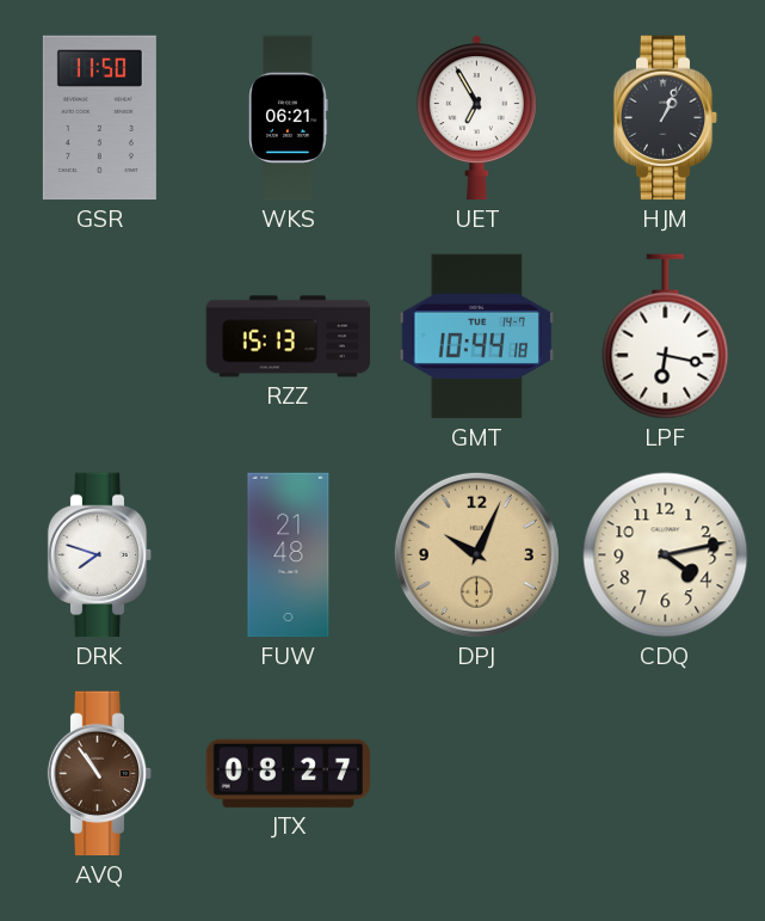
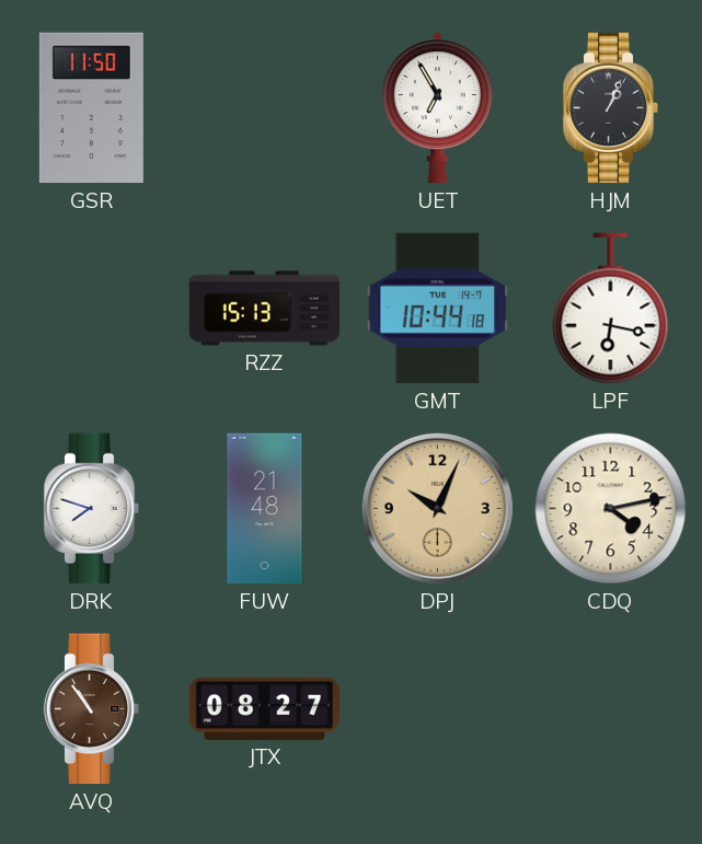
WKS: 06:21 -> none
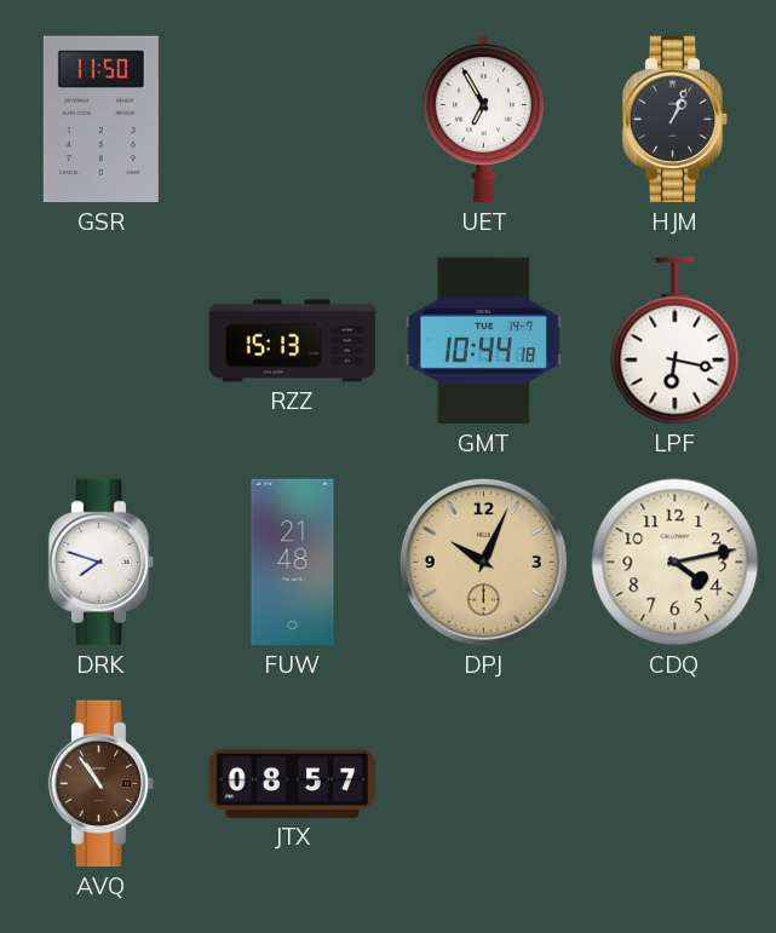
JTX: 08:27 -> 08:57
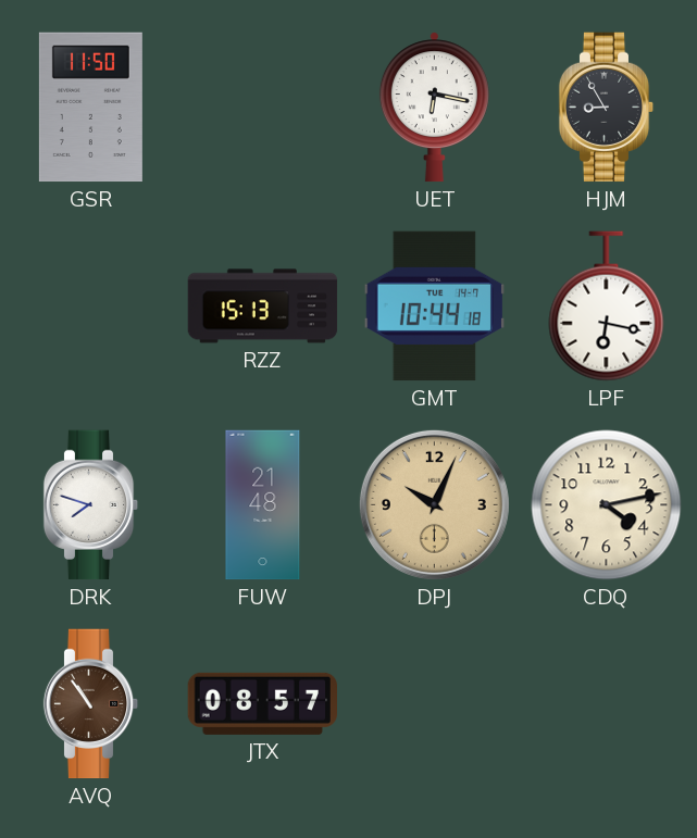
UET: 6:55 -> 6:17
HJM: 1:04 -> 8:55
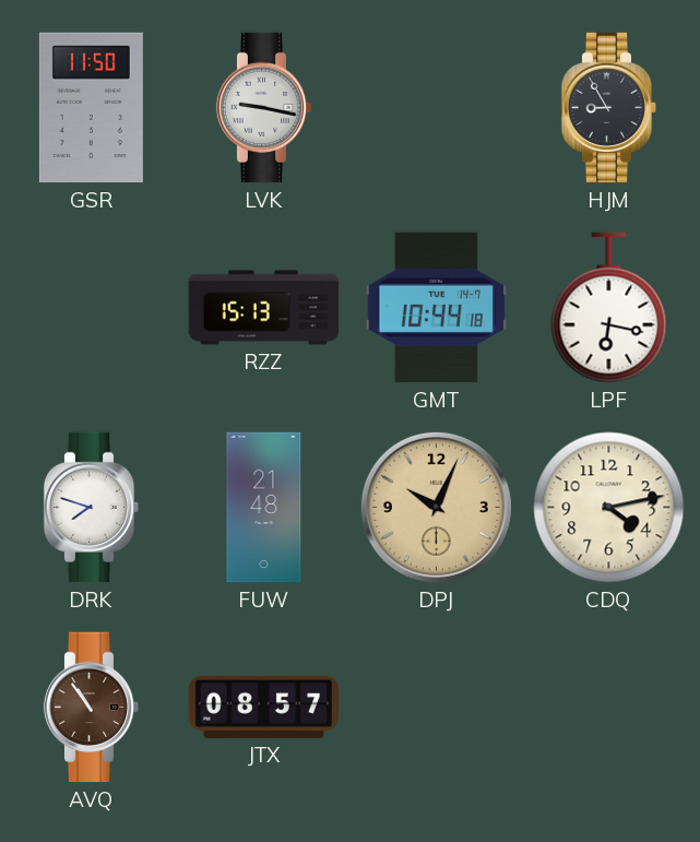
LVK: none -> 9:17
UET: 6:17 -> none
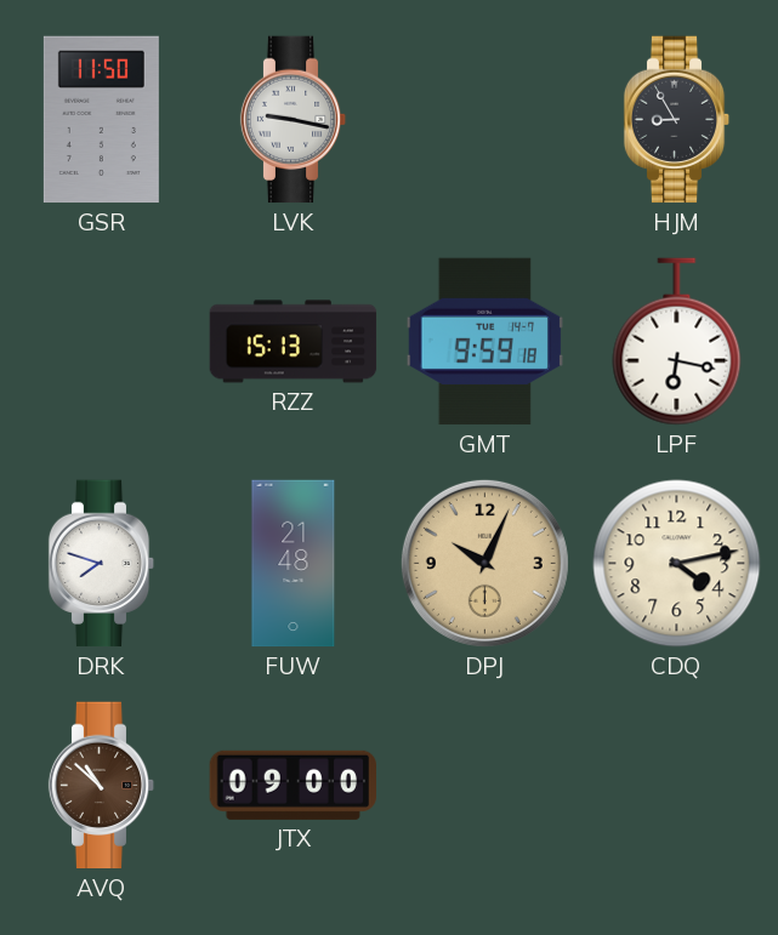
GMT: 10:44 -> 9:59
AVQ: 10:54 -> 10:52
JTX: 08:57 -> 09:00
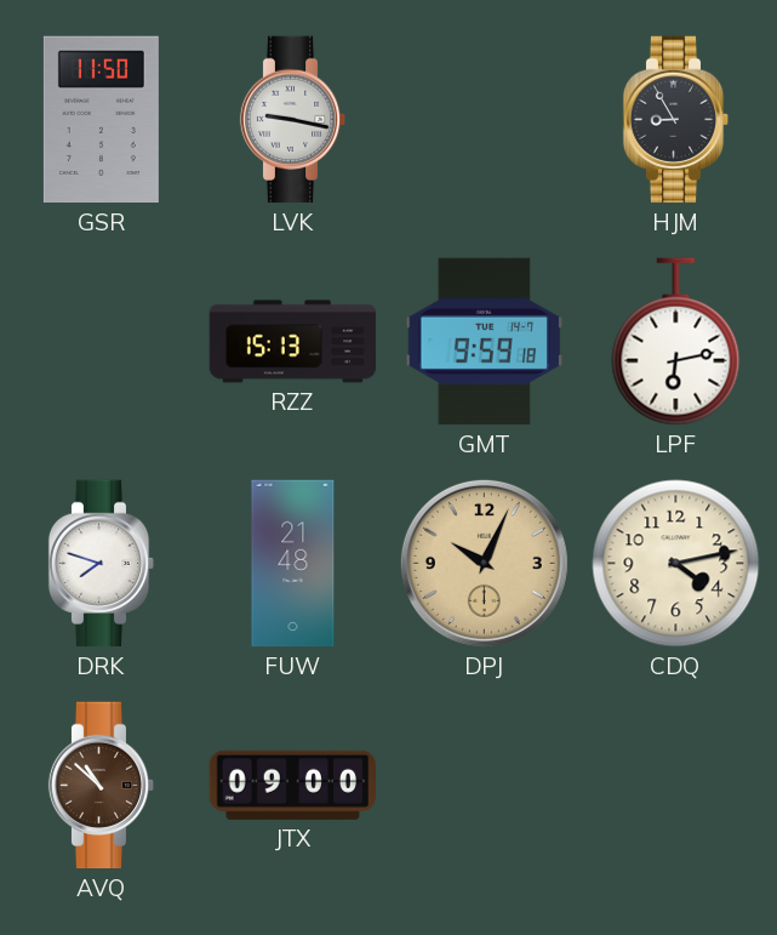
LPF: 6:17 -> 6:13
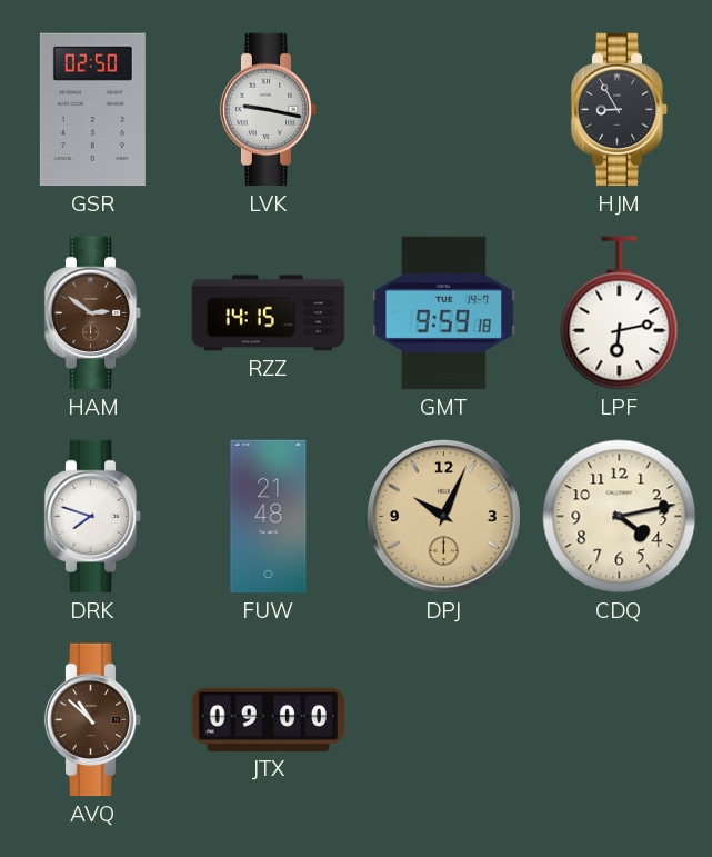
GSR: 11:50 -> 02:50
HAM: none -> 2:51
RZZ: 15:13 -> 14:15
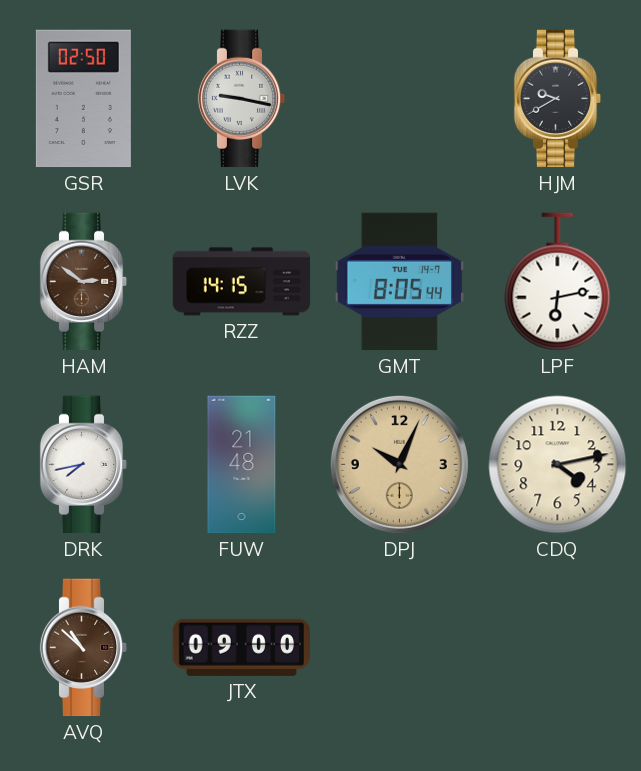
HJM: 8:55 -> 9:40
GMT: 9:59 -> 8:05
DRK: 7:48 -> 7:43
